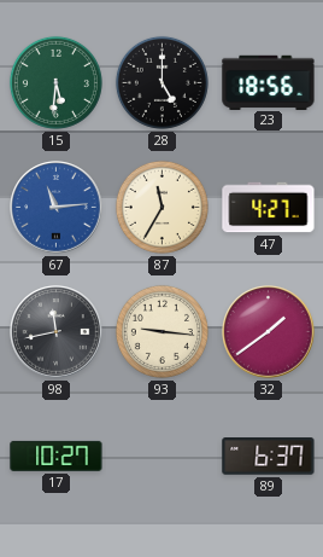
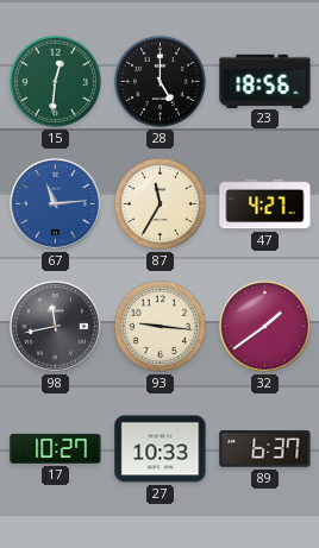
15: 5:31 -> 12:31
27: none -> 10:33
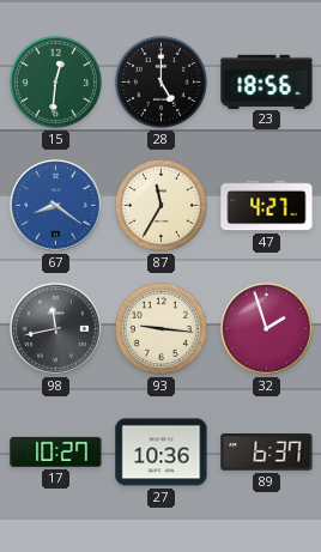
67: 11:14 -> 8:21
32: 1:39 -> 1:57
27: 10:33 -> 10:36
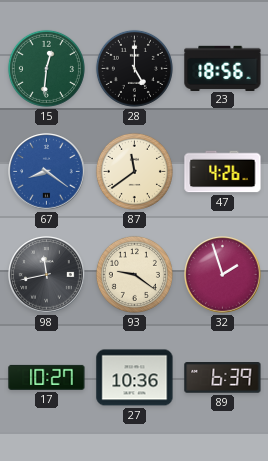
87: 11:35 -> 11:39
47: 4:27 -> 4:26
93: 9:16 -> 9:21
89: 6:37 -> 6:39
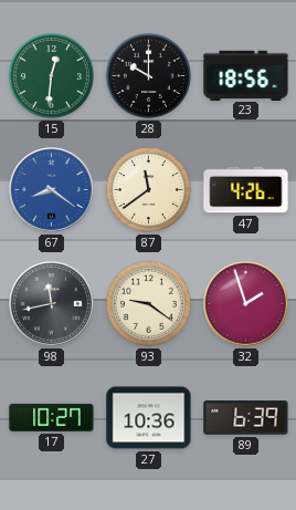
28: 5:00 -> 10:00
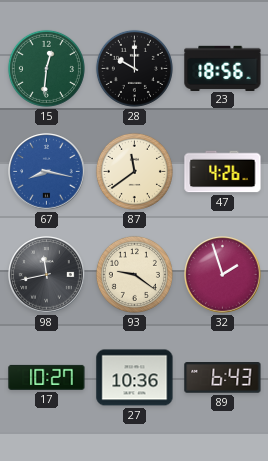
67: 8:21 -> 8:17
89: 6:39 -> 6:43
